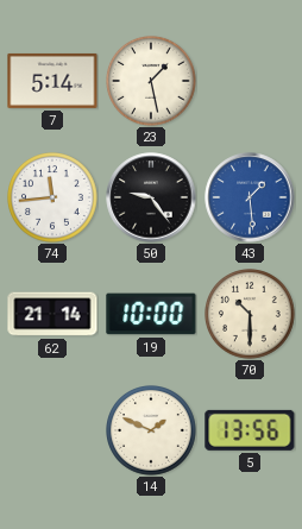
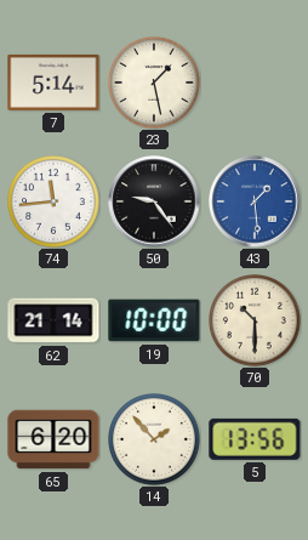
65: none -> 6:20
14: 1:49 -> 1:53
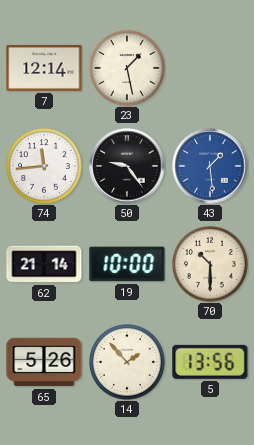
7: 5:14 -> 12:14
65: 6:20 -> 5:26
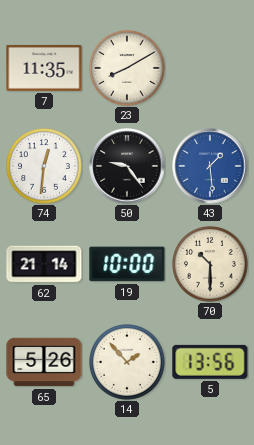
7: 12:14 -> 11:35
23: 1:28 -> 8:10
74: 11:44 -> 12:31
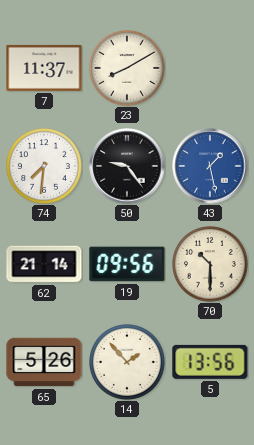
7: 11:35 -> 11:37
74: 12:31 -> 7:31
43: 1:29 -> 1:28
19: 10:00 -> 09:56
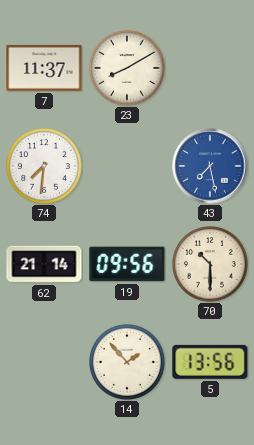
50: 9:24 -> none
43: 1:28 -> 7:28
65: 5:26 -> none
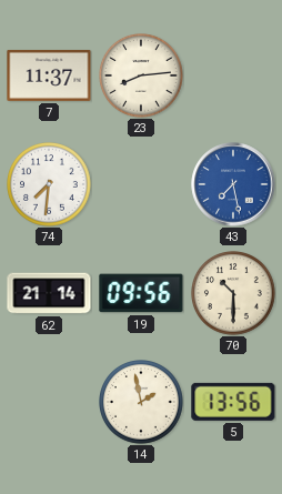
23: 8:10 -> 8:14
14: 1:53 -> 1:58
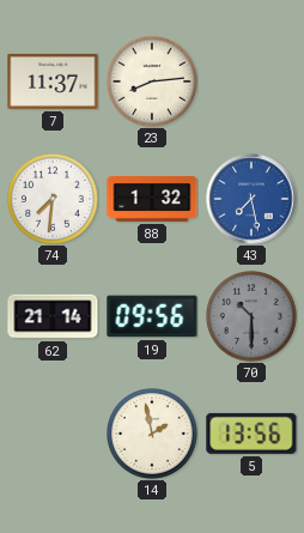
88: none -> 1:32
70 dial: cream -> grey
